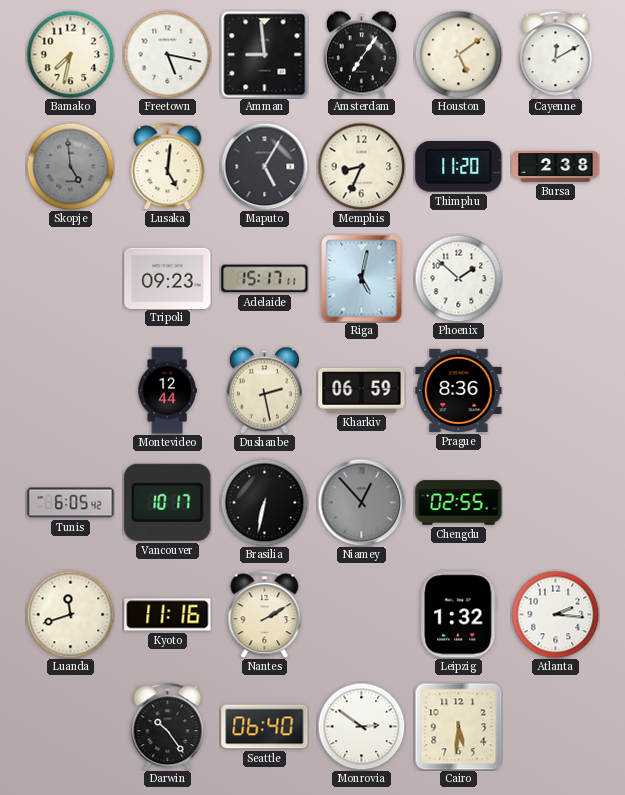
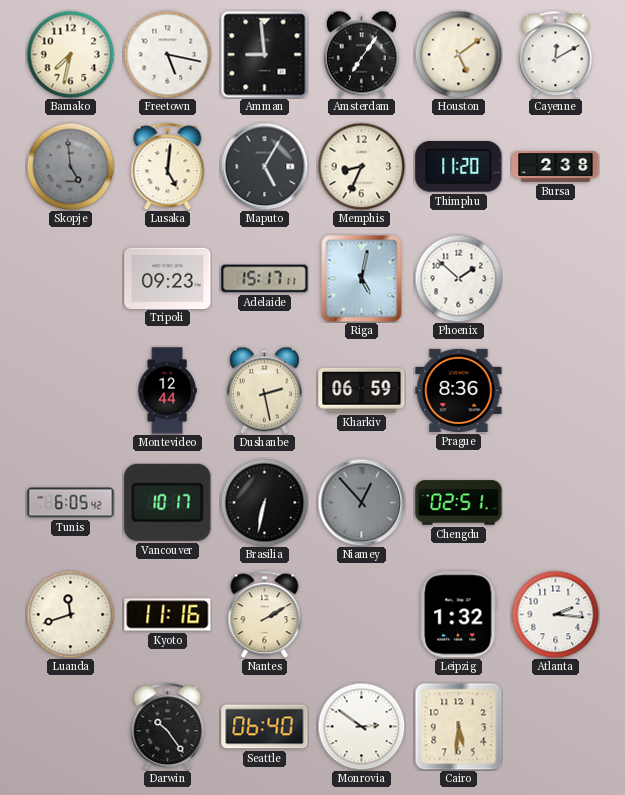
Chengdu: 02:55 -> 02:51
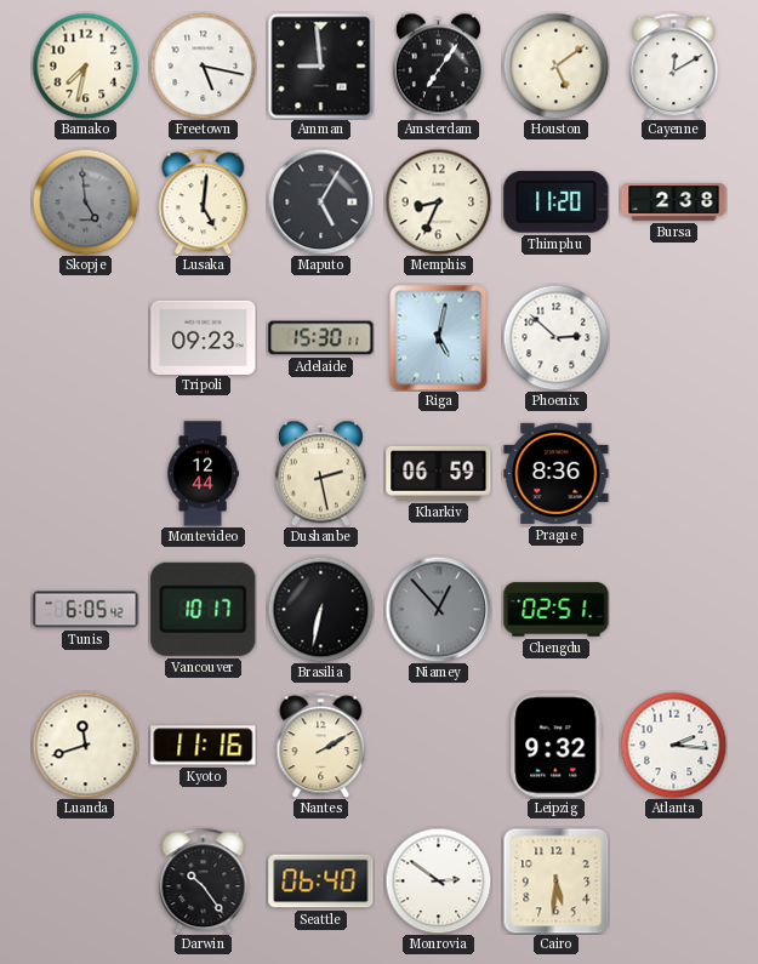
Adelaide: 15:17 -> 15:30
Phoenix: 1:52 -> 2:52
Leipzig: 1:32 -> 9:32
